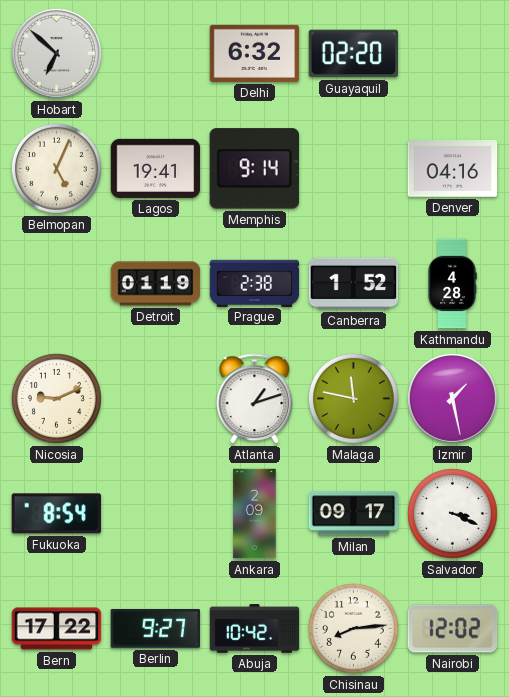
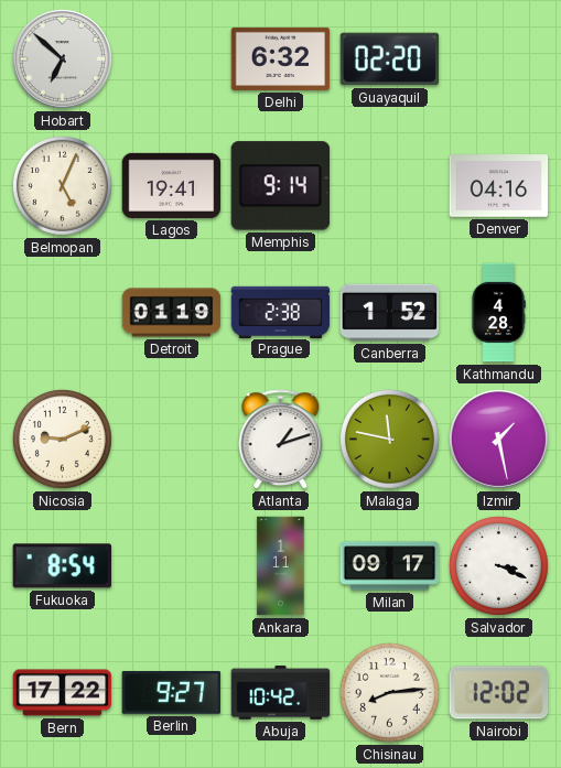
Ankara: 2:09 -> 1:11
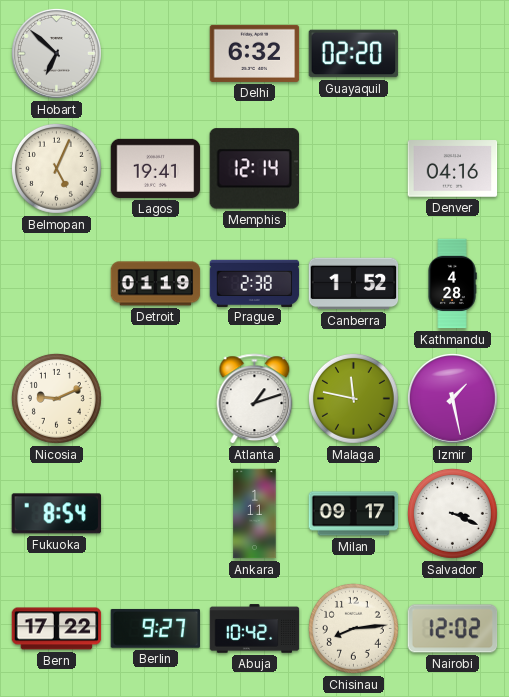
Memphis: 9:14 -> 12:14
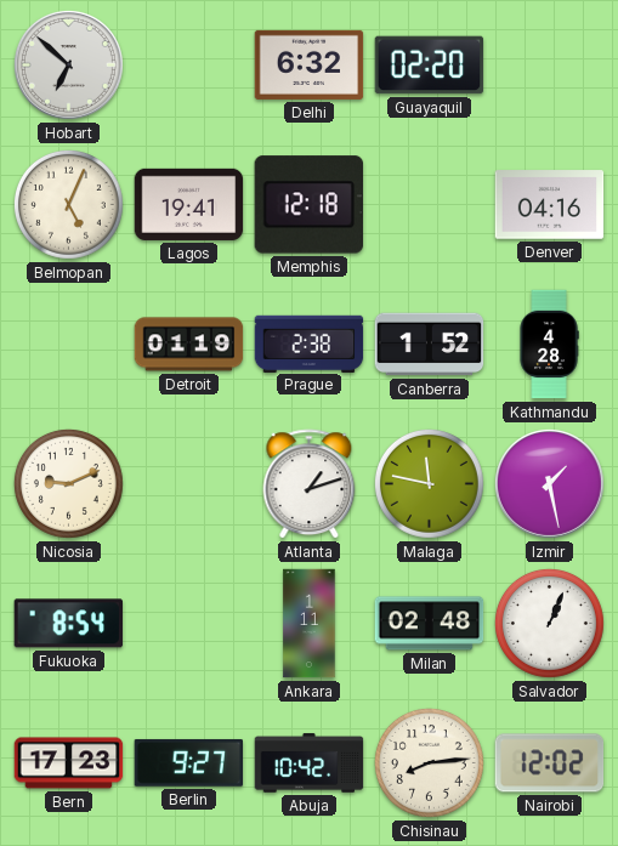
Memphis: 12:14 -> 12:18
Milan: 09:17 -> 02:48
Salvador: 3:19 -> 1:04
Bern: 17:22 -> 17:23
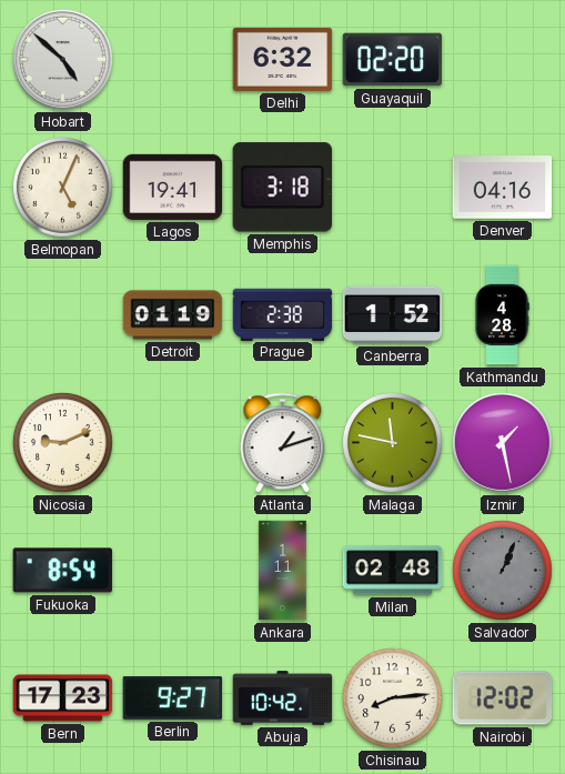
Hobart: 6:52 -> 4:52
Memphis: 12:18 -> 3:18
Salvador dial: white -> grey
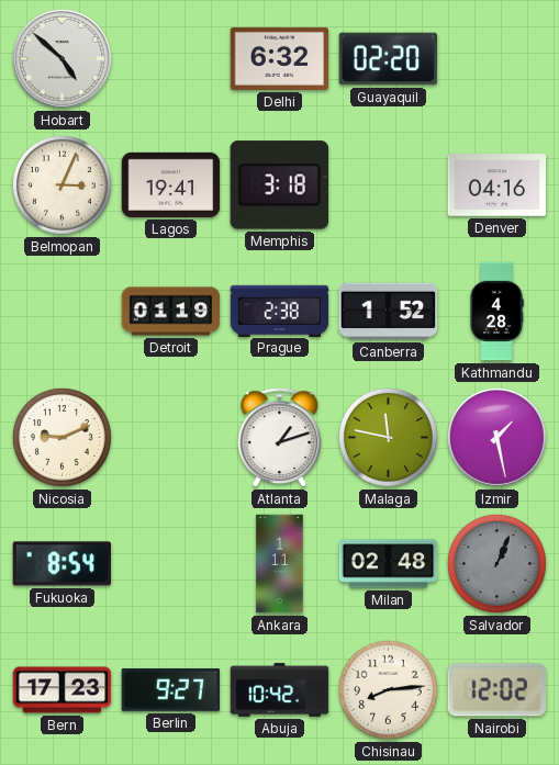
Belmopan: 5:04 -> 3:04
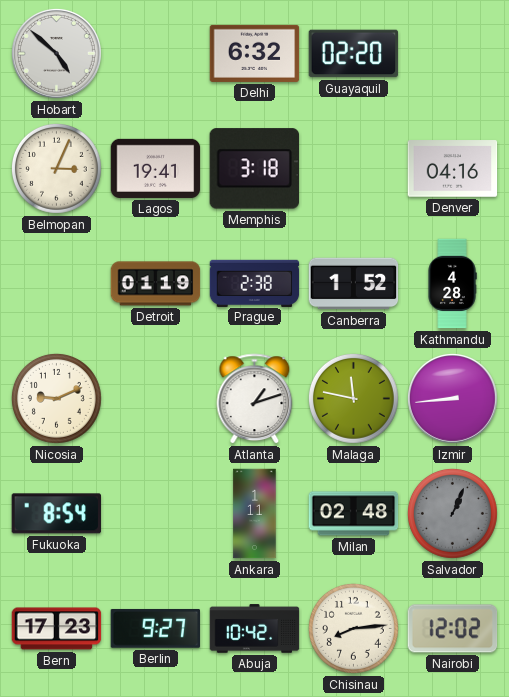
Izmir: 1:28 -> 8:44
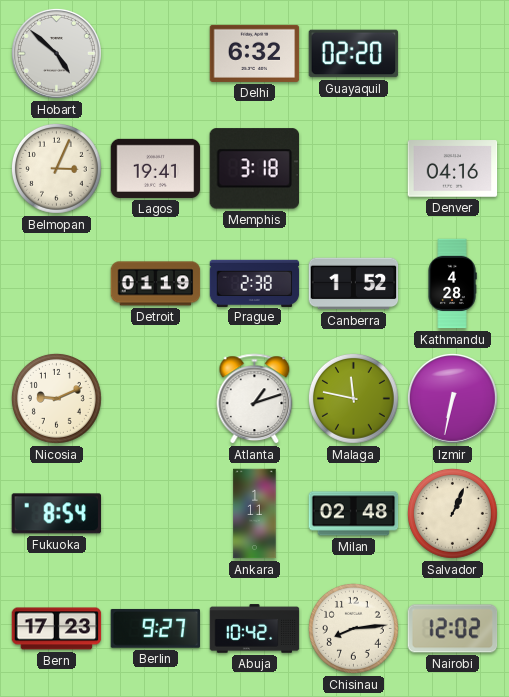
Izmir: 8:44 -> 6:32
Salvador dial: grey -> cream
